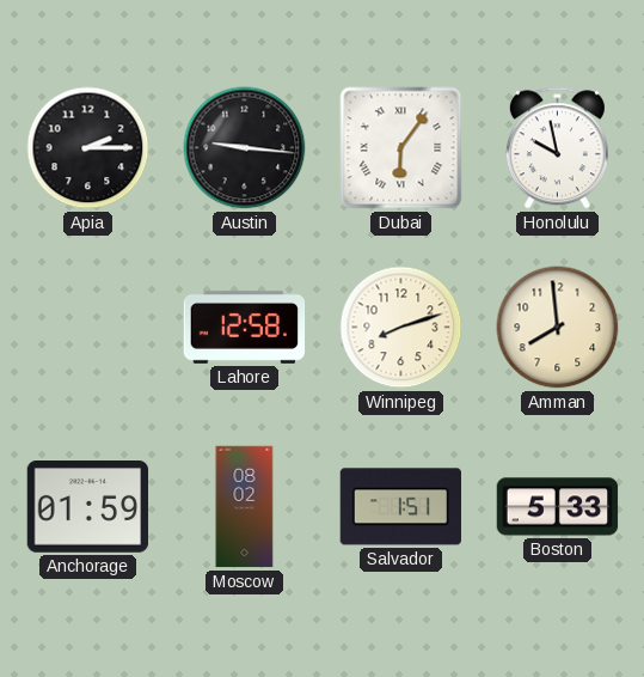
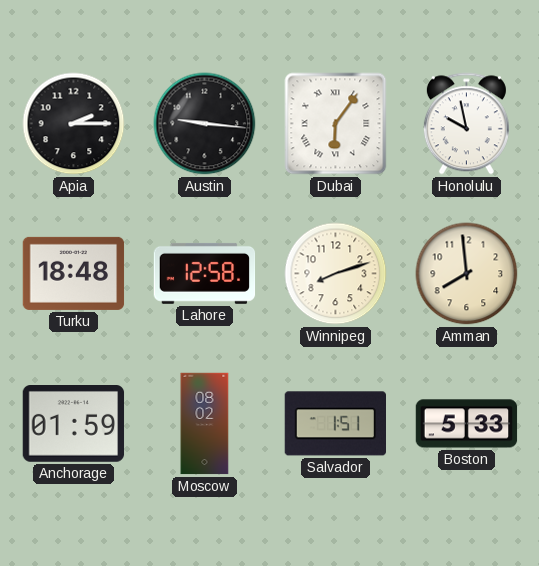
Turku: none -> 18:48
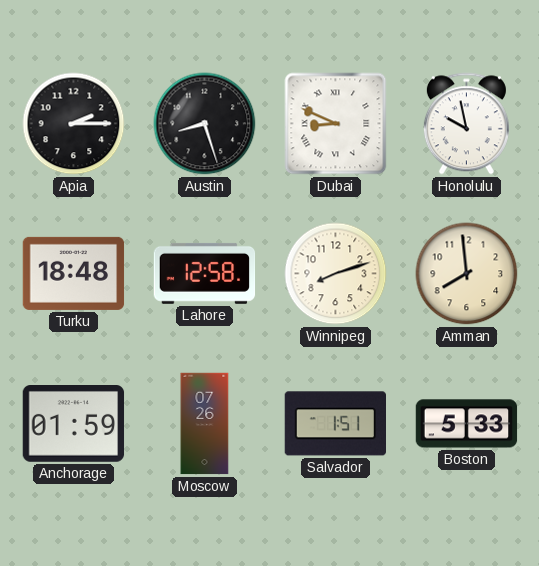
Austin: 9:16 -> 8:27
Dubai: 6:06 -> 8:49
Moscow: 08:02 -> 07:26
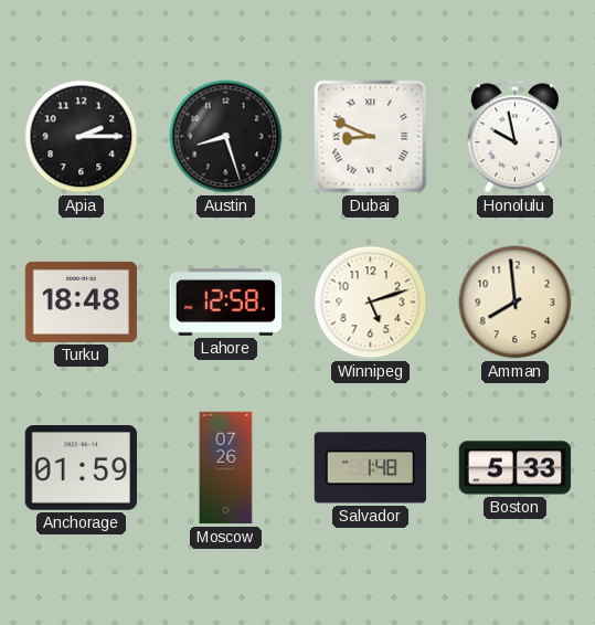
Winnipeg: 8:12 -> 5:12
Salvador: 1:51 -> 1:48
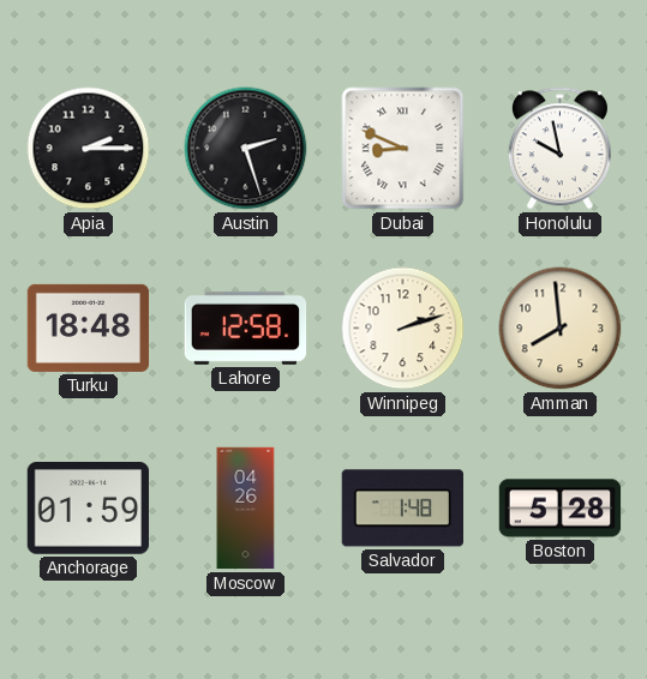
Austin: 8:27 -> 2:27
Winnipeg: 5:12 -> 2:12
Moscow: 07:26 -> 04:26
Boston: 5:33 -> 5:28
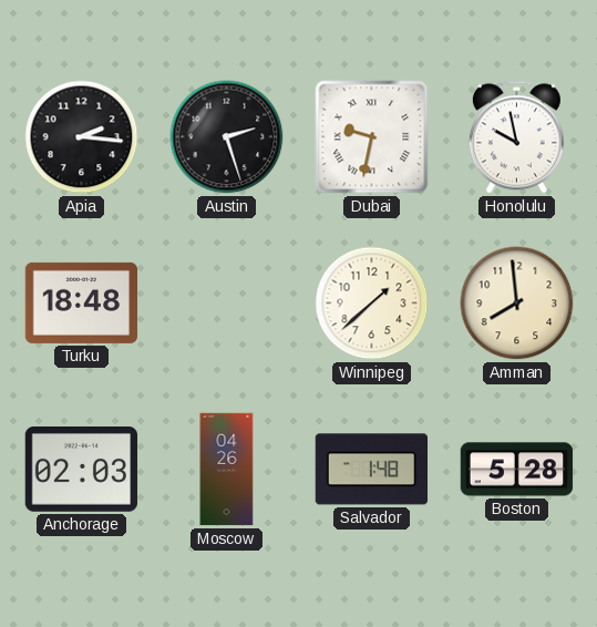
Apia: 2:15 -> 2:16
Dubai: 8:49 -> 9:32
Lahore: 12:58 -> none
Winnipeg: 2:12 -> 1:38
Anchorage: 01:59 -> 02:03
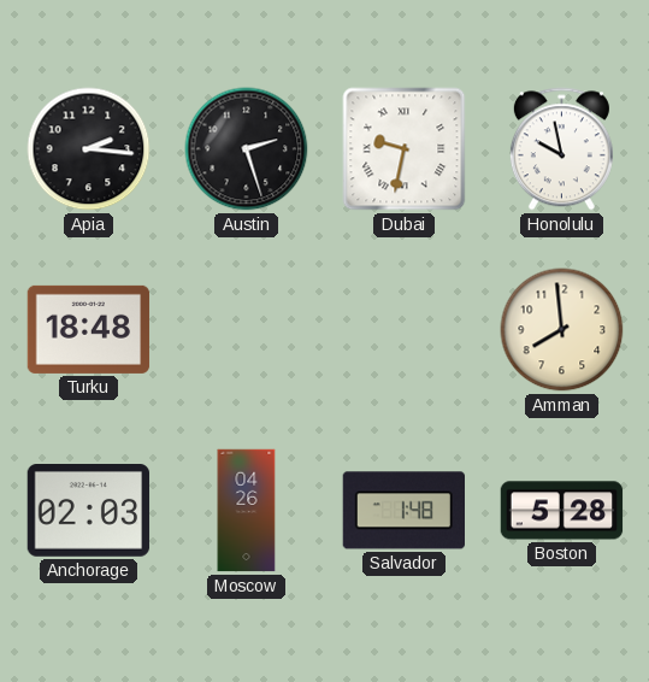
Winnipeg: 1:38 -> none
